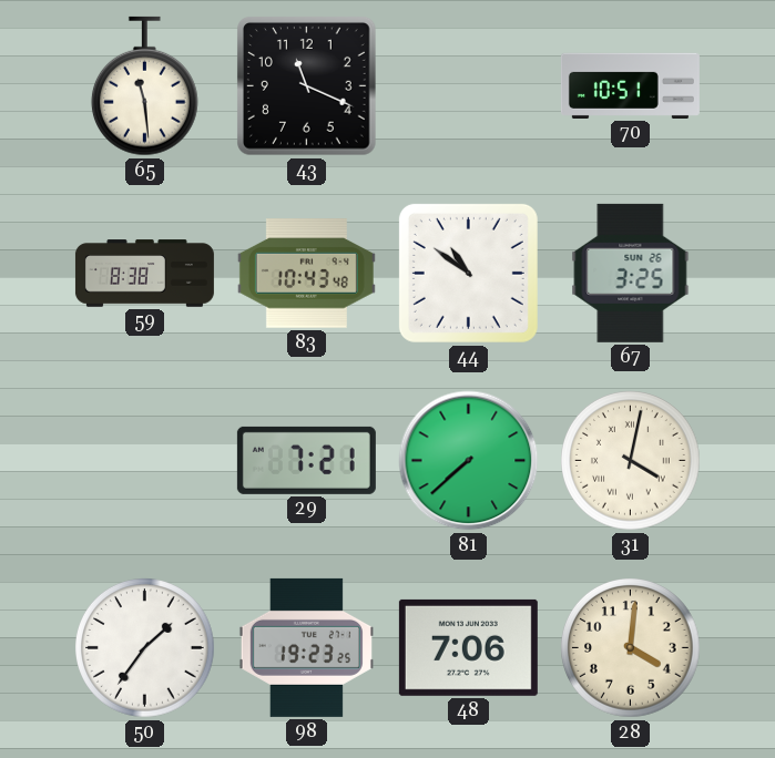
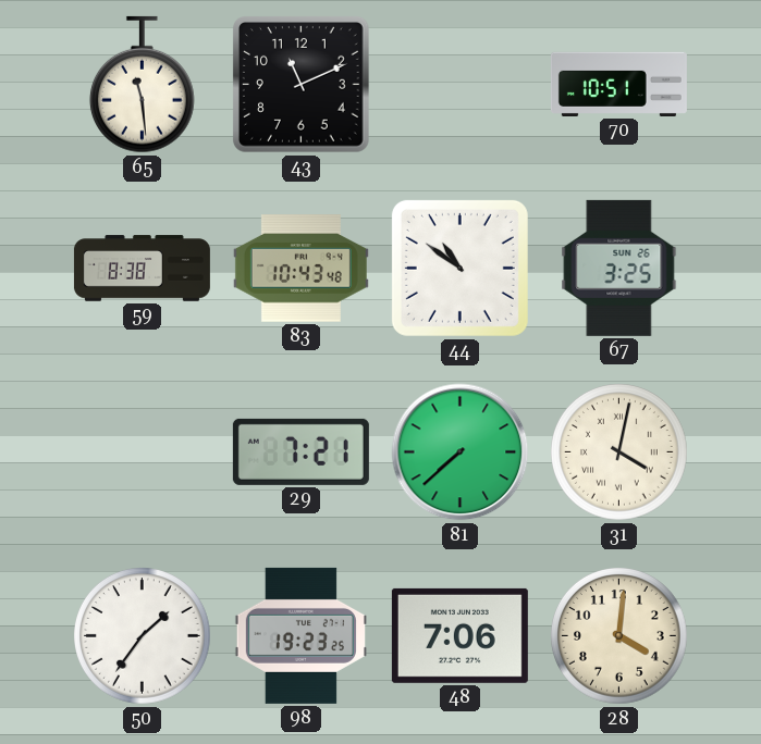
43: 11:19 -> 11:11
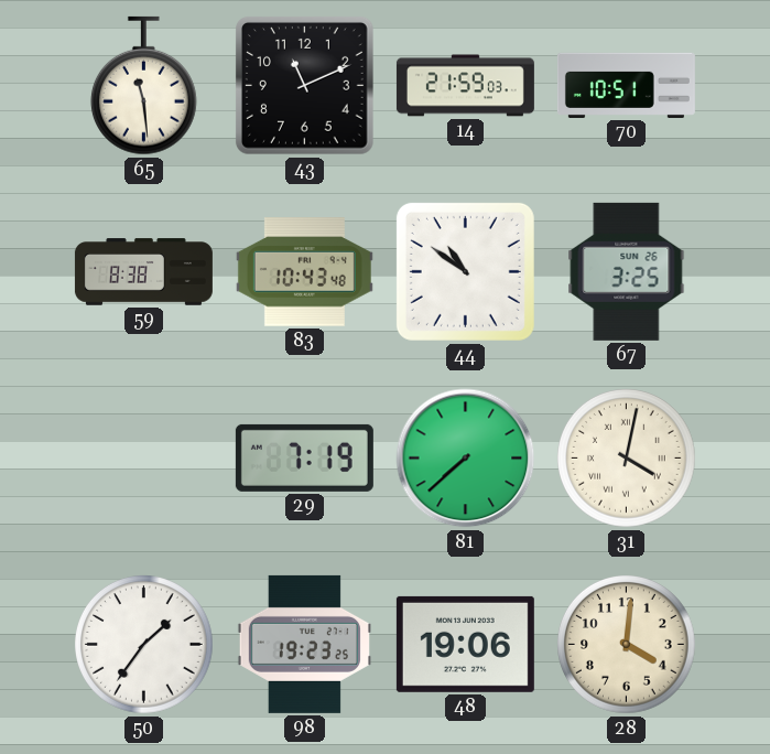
14: none -> 21:59
29: 7:21 -> 7:19
48: 7:06 -> 19:06
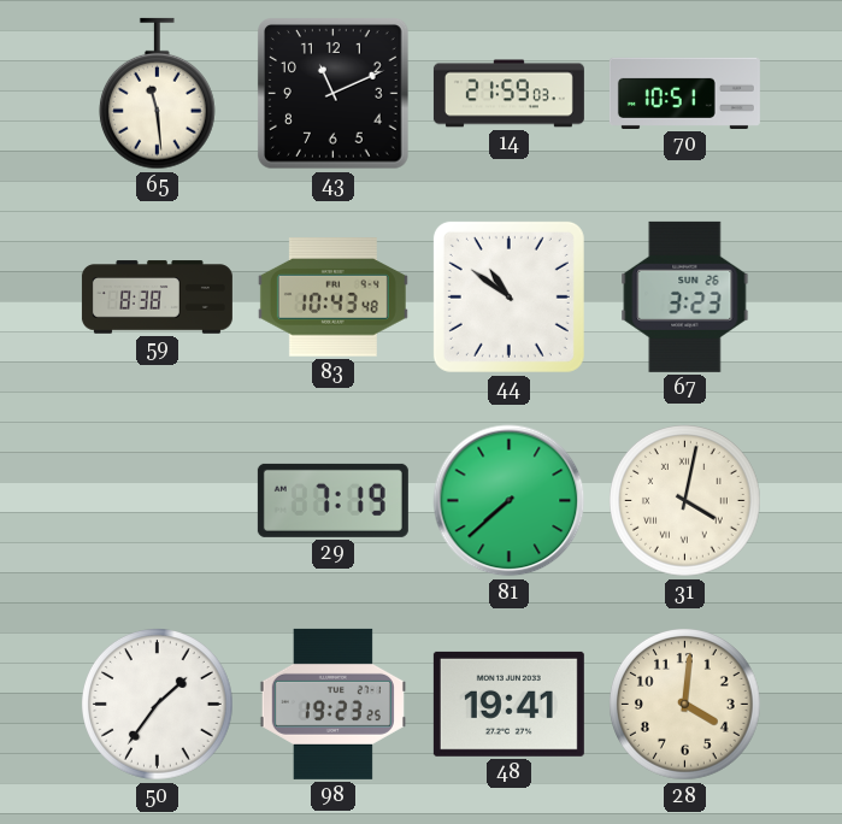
67: 3:25 -> 3:23
48: 19:06 -> 19:41
